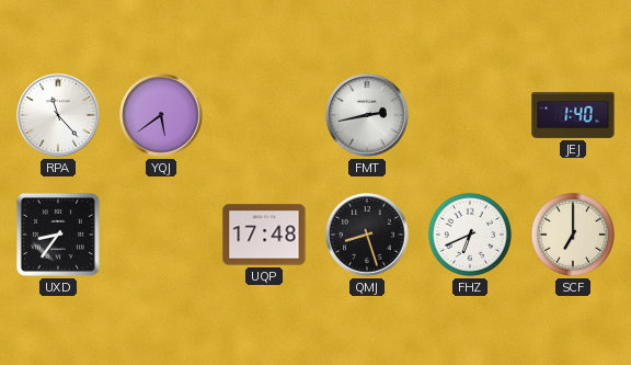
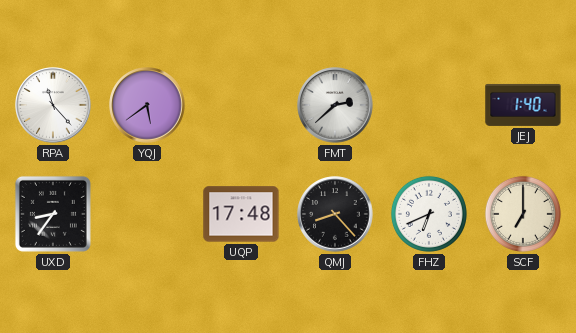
FMT: 2:43 -> 2:38
QMJ: 8:27 -> 8:23
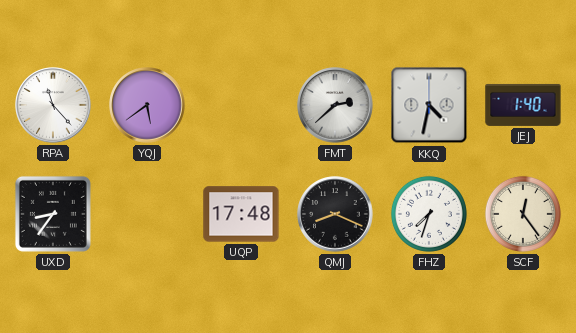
KKQ: none -> 4:32
QMJ: 8:23 -> 8:19
FHZ: 6:41 -> 7:33
SCF: 7:00 -> 12:24
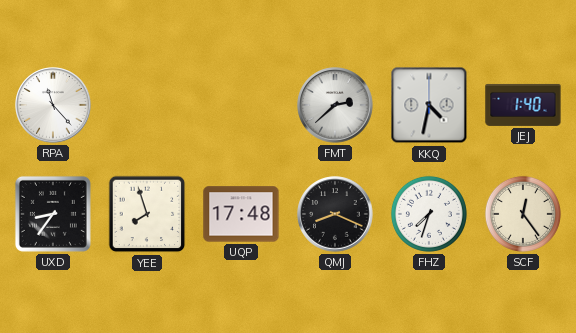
YQJ: 5:39 -> none
YEE: none -> 7:57
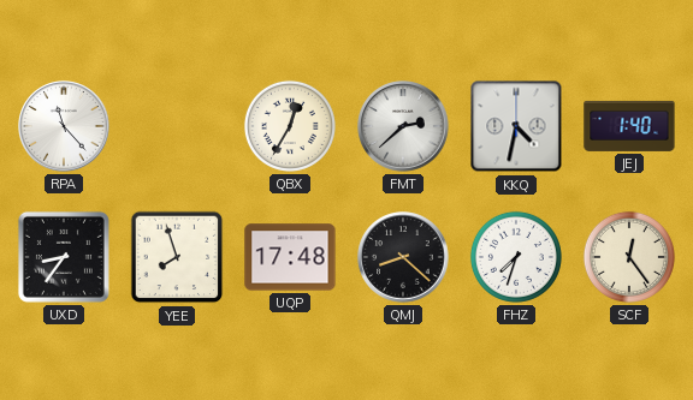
QBX: none -> 12:35
QMJ: 8:19 -> 8:22
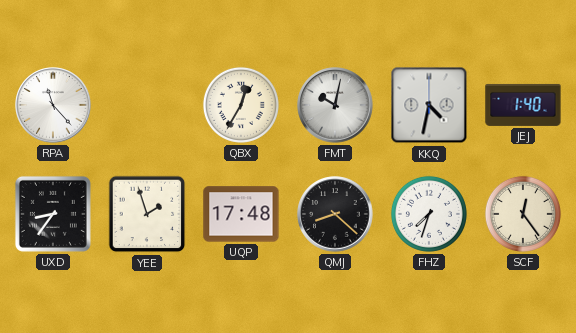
FMT: 2:38 -> 10:02
YEE: 7:57 -> 1:57
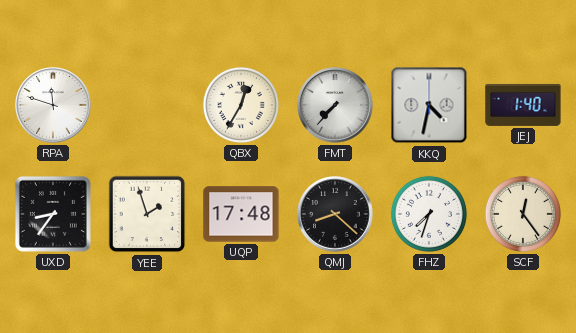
RPA: 11:23 -> 11:48
FMT: 10:02 -> 7:37
